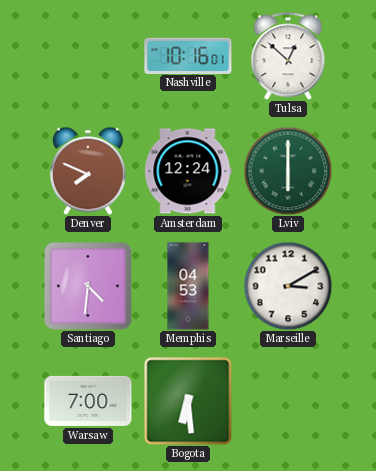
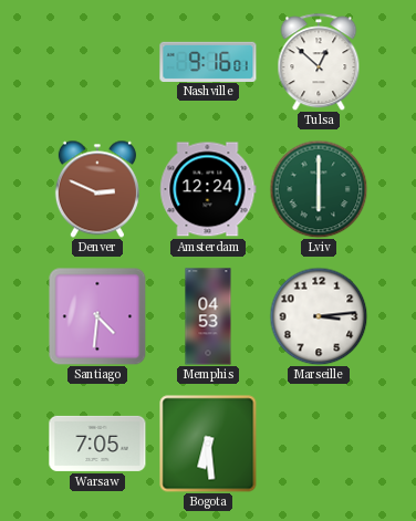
Nashville: 10:16 -> 9:16
Denver: 7:49 -> 2:49
Marseille: 3:10 -> 3:14
Warsaw: 7:00 -> 7:05
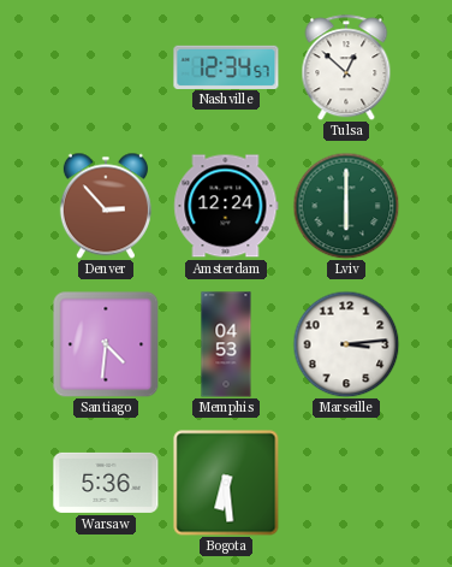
Nashville: 9:16 -> 12:34
Denver: 2:49 -> 2:53
Warsaw: 7:05 -> 5:36
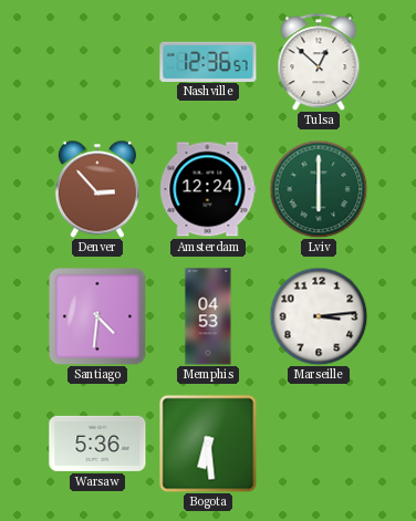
Nashville: 12:34 -> 12:36
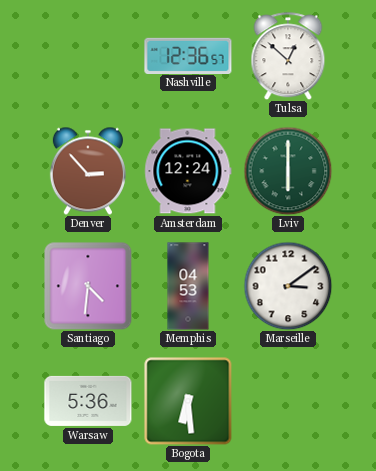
Marseille: 3:14 -> 3:09
